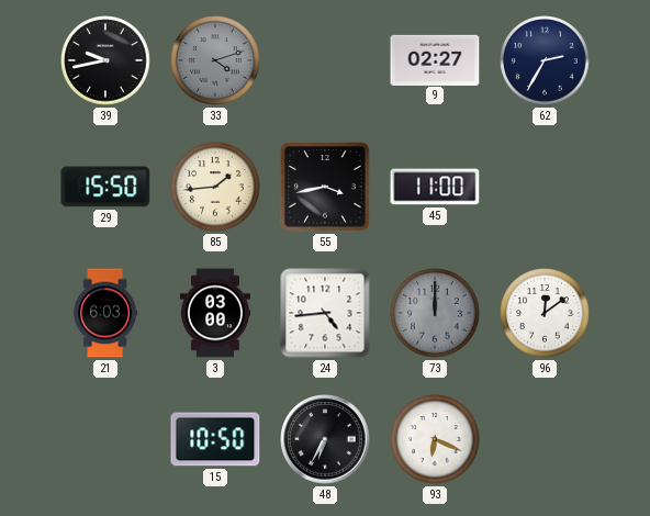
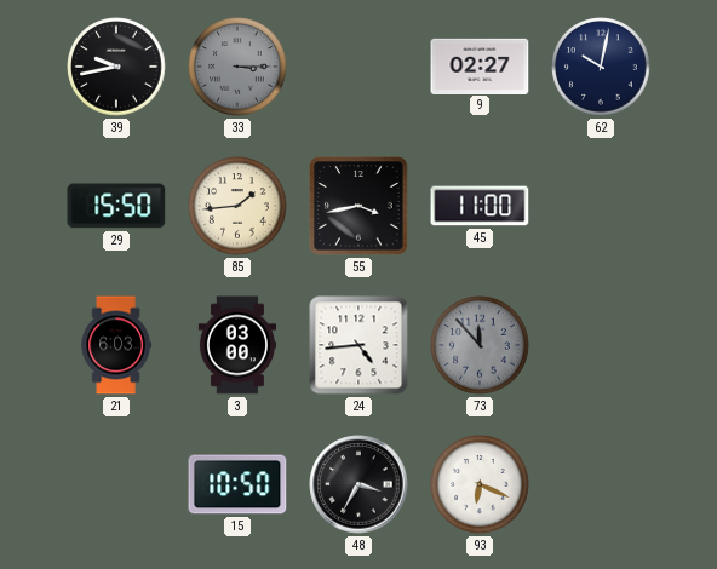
33: 4:12 -> 3:15
62: 2:35 -> 10:02
73: 12:00 -> 11:53
96: 12:09 -> none
48: 6:35 -> 3:35
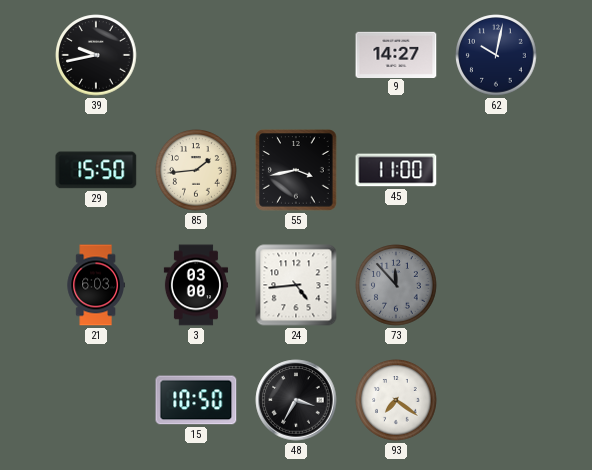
33: 3:15 -> none
9: 02:27 -> 14:27
93: 6:19 -> 7:21
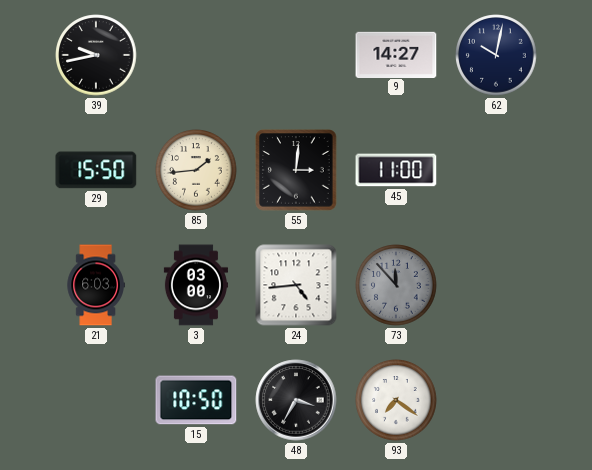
55: 3:43 -> 3:01
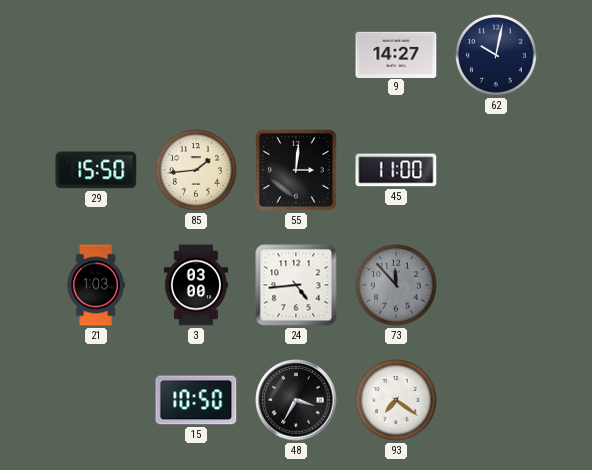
39: 9:43 -> none
21: 6:03 -> 1:03
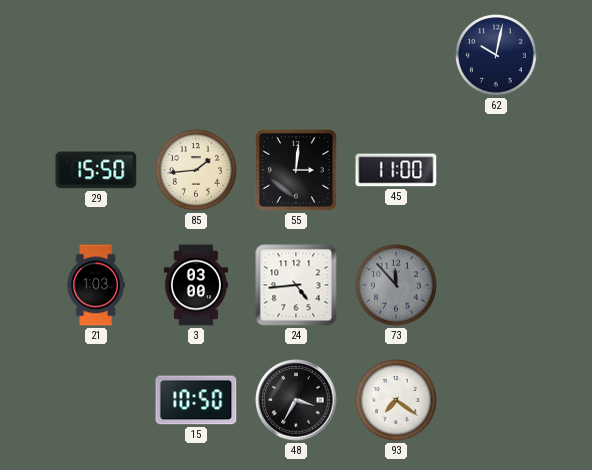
9: 14:27 -> none
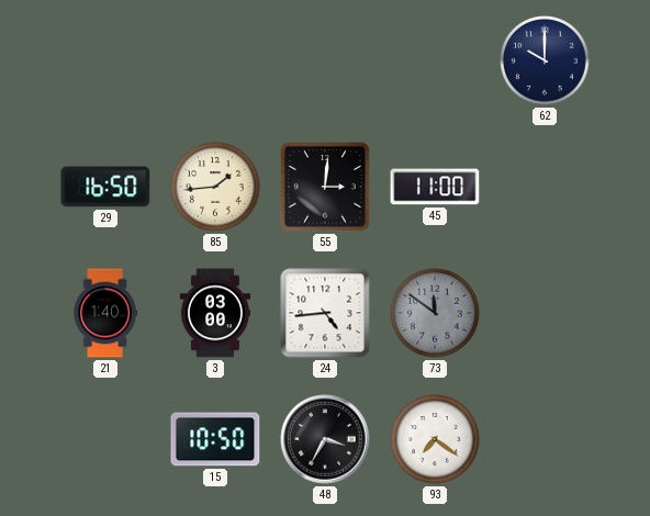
62: 10:02 -> 10:00
29: 15:50 -> 16:50
21: 1:03 -> 1:40
73: 11:53 -> 11:51
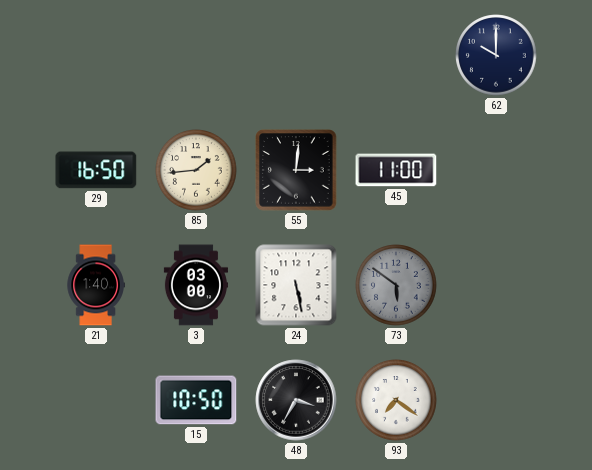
24: 4:44 -> 5:28
73: 11:51 -> 5:51
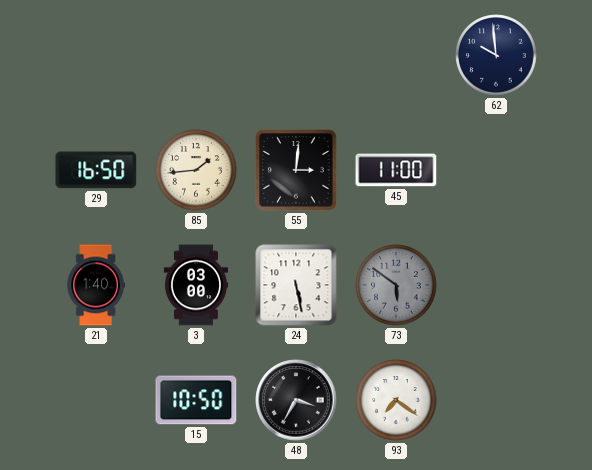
62: 10:00 -> 9:59
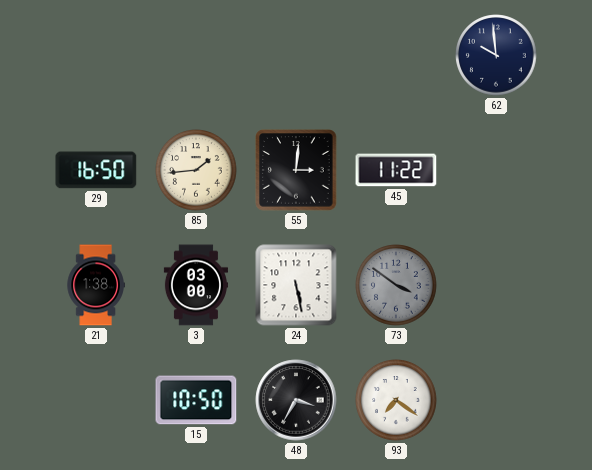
45: 11:00 -> 11:22
21: 1:40 -> 1:38
73: 5:51 -> 3:51
